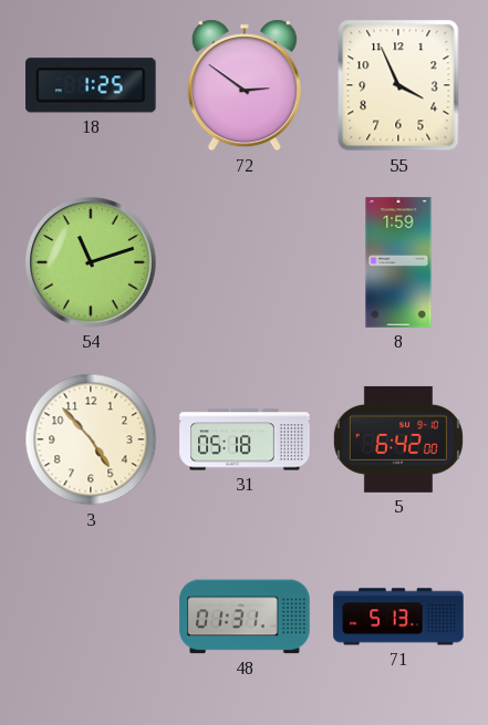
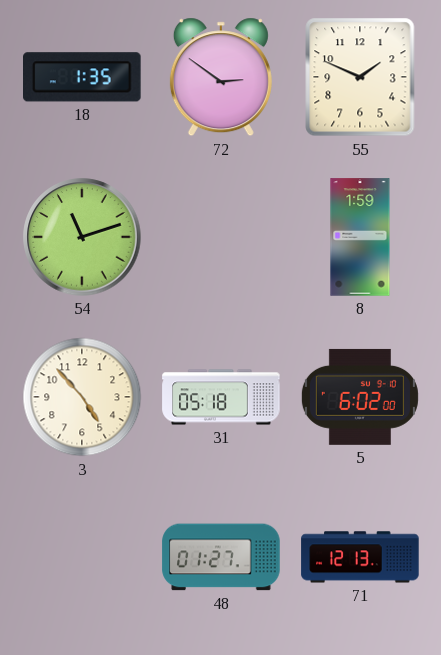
18: 1:25 -> 1:35
55: 3:56 -> 1:49
5: 6:42 -> 6:02
48: 01:31 -> 01:27
71: 5:13 -> 12:13
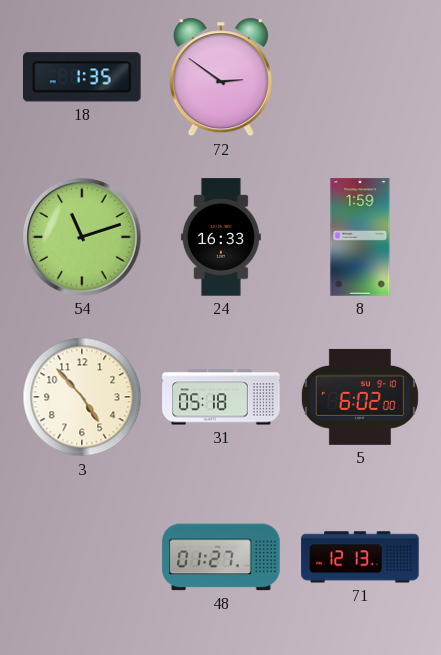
55: 1:49 -> none
24: none -> 16:33
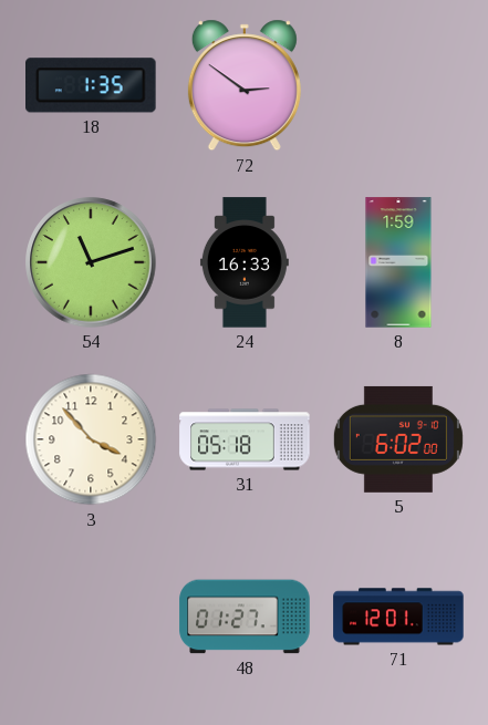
3: 4:53 -> 3:53
71: 12:13 -> 12:01
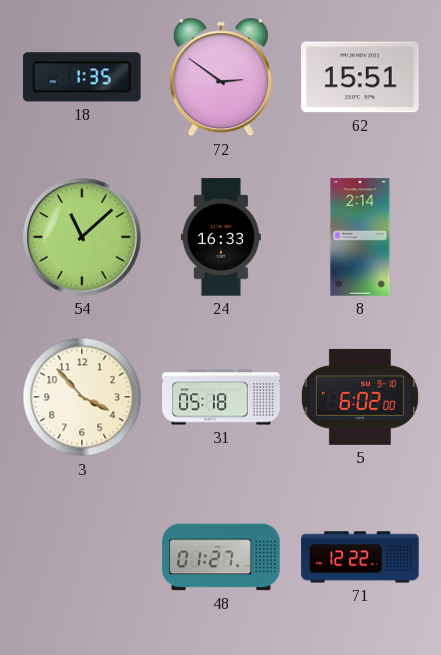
62: none -> 15:51
54: 11:12 -> 11:08
8: 1:59 -> 2:14
71: 12:01 -> 12:22
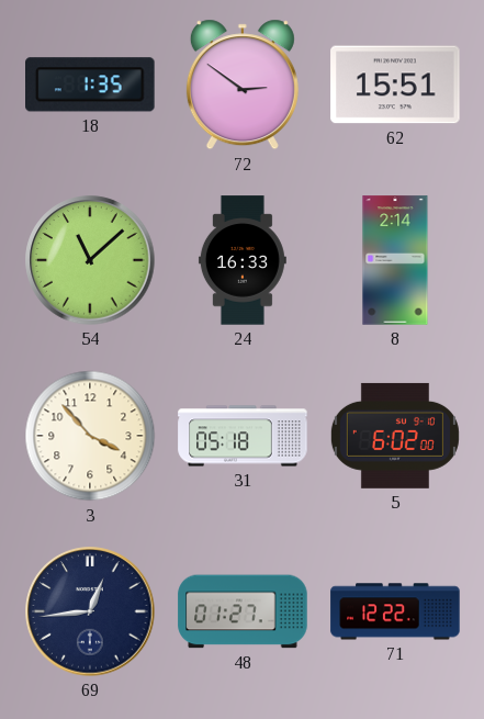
69: none -> 12:44
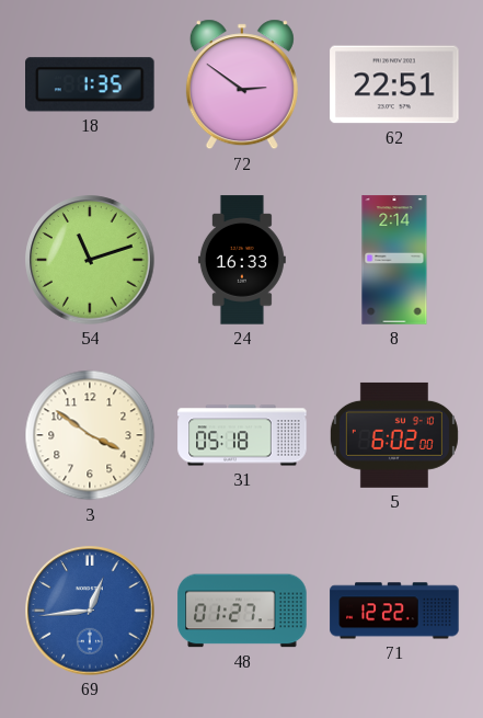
62: 15:51 -> 22:51
54: 11:08 -> 11:12
3: 3:53 -> 3:51
69 dial: navy -> blue
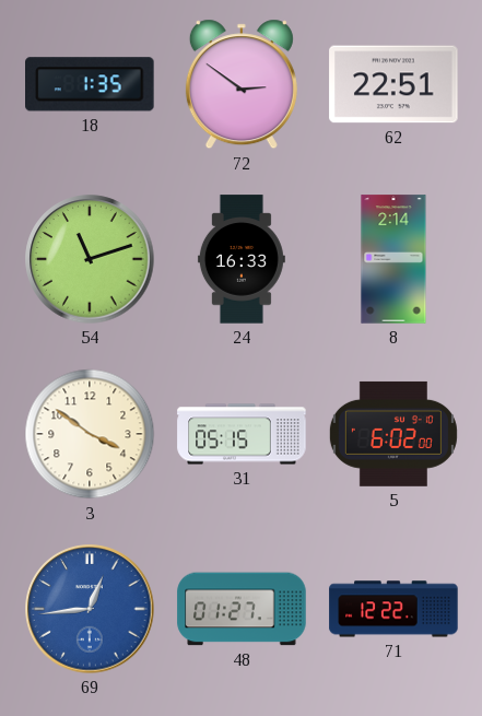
31: 05:18 -> 05:15
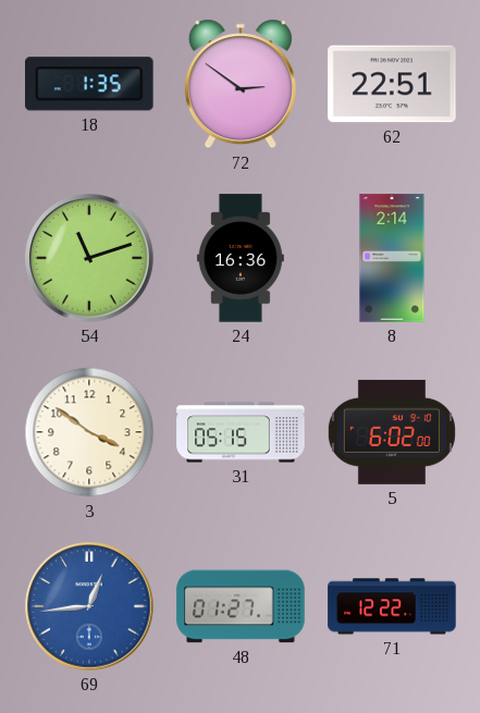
24: 16:33 -> 16:36
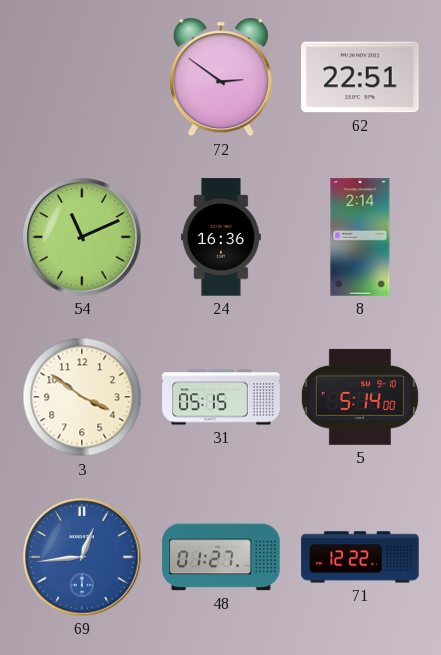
18: 1:35 -> none
54: 11:12 -> 11:11
5: 6:02 -> 5:14
